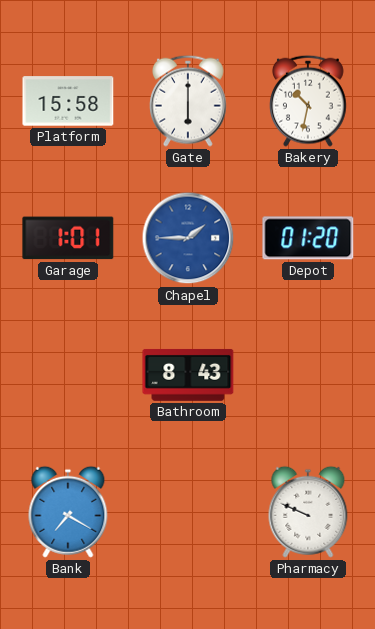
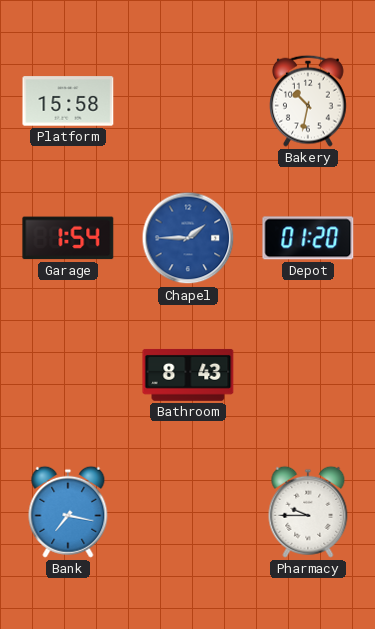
Gate: 6:00 -> none
Garage: 1:01 -> 1:54
Bank: 7:20 -> 7:17
Pharmacy: 9:49 -> 9:45
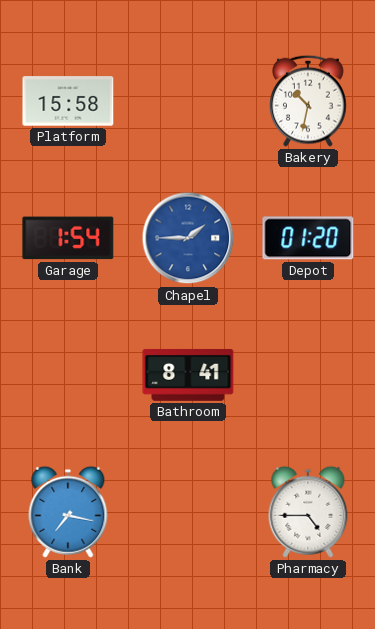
Bathroom: 8:43 -> 8:41
Pharmacy: 9:45 -> 4:45
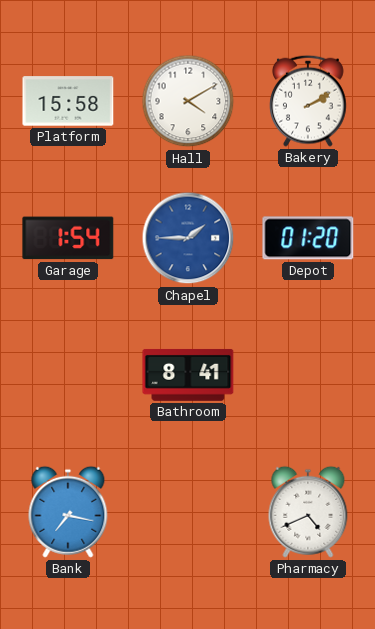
Hall: none -> 4:10
Bakery: 10:32 -> 2:10
Pharmacy: 4:45 -> 4:41
